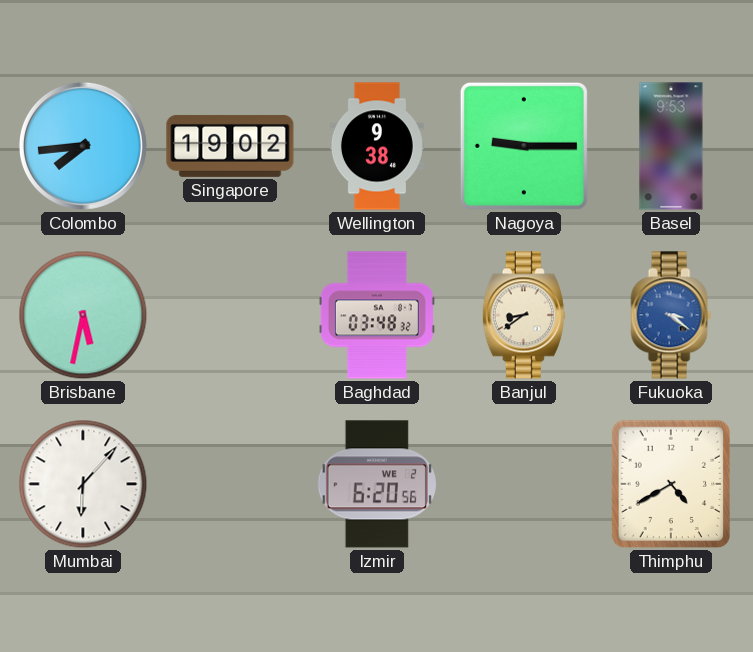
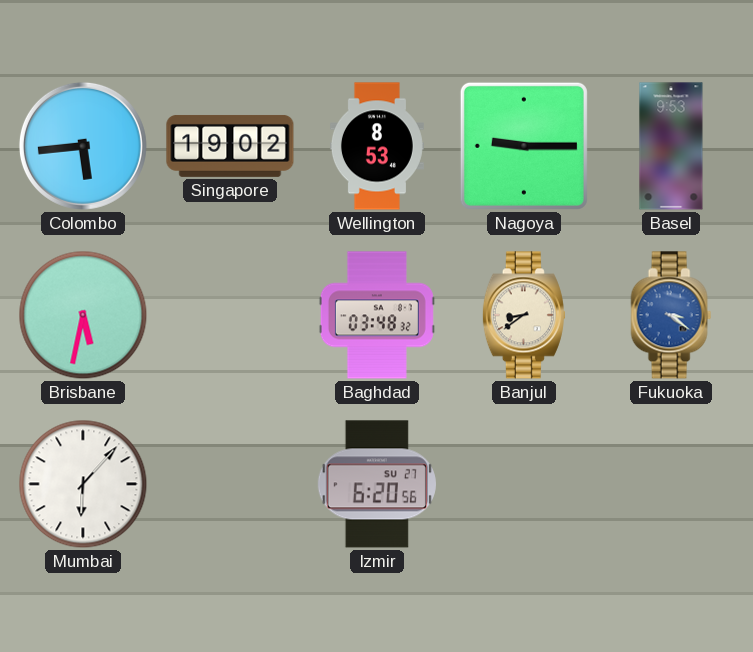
Colombo: 7:44 -> 5:44
Wellington: 9:38 -> 8:53
Izmir date: WE 2 -> SU 27
Thimphu: 4:40 -> none
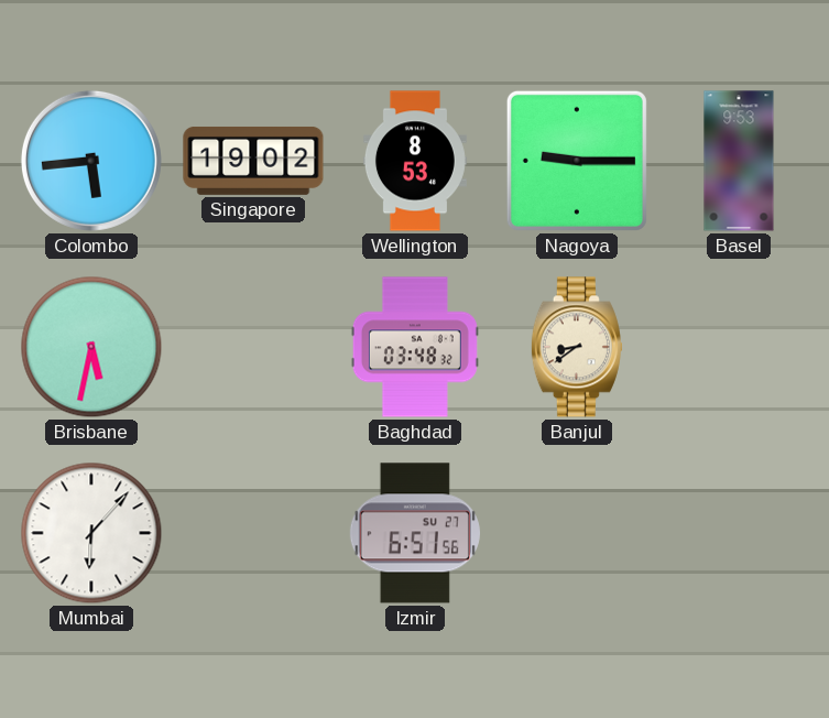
Fukuoka: 3:21 -> none
Izmir: 6:20 -> 6:51
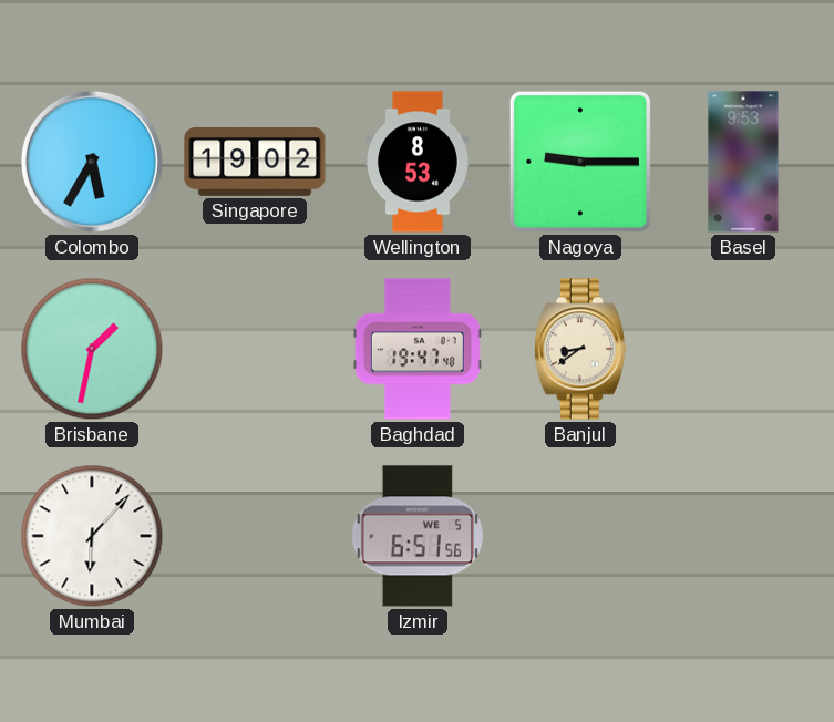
Colombo: 5:44 -> 5:35
Brisbane: 5:32 -> 1:32
Baghdad: 03:48 -> 19:47
Izmir date: SU 27 -> WE 5
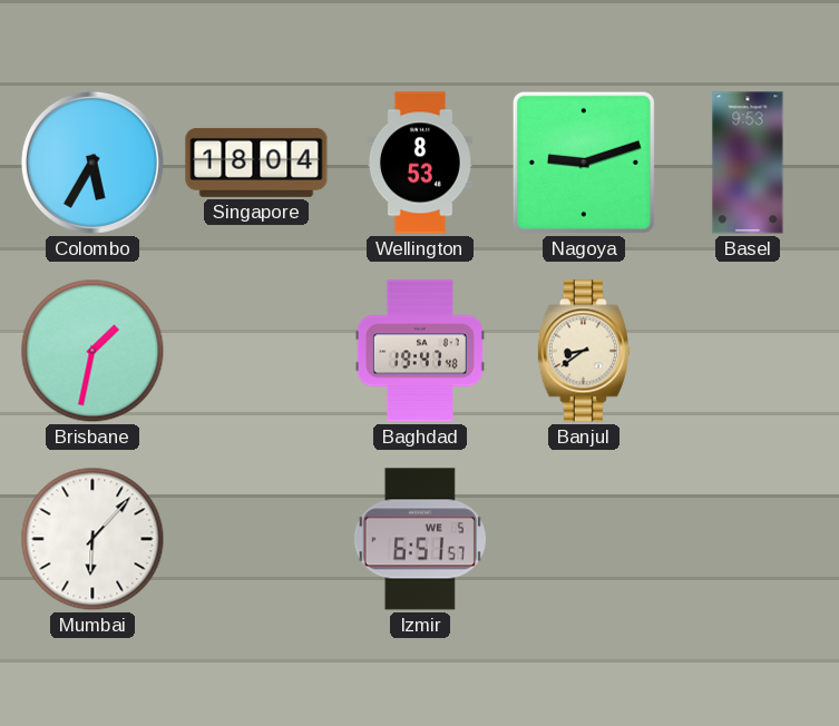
Singapore: 19:02 -> 18:04
Nagoya: 9:15 -> 9:12
Izmir: 6:51:56 -> 6:51:57
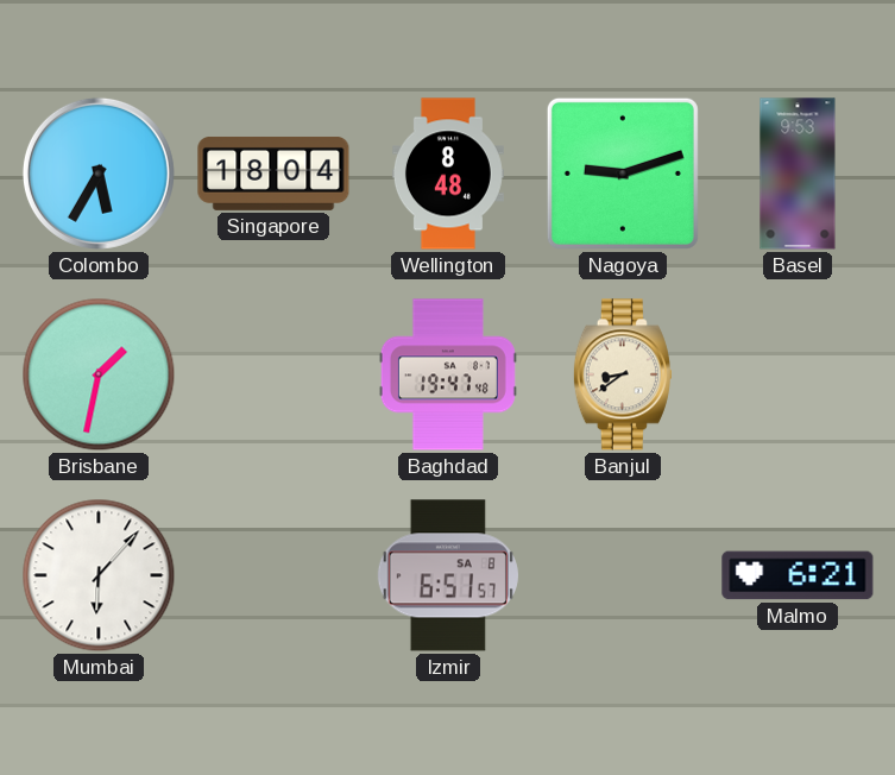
Wellington: 8:53 -> 8:48
Izmir date: WE 5 -> SA 8
Malmo: none -> 6:21
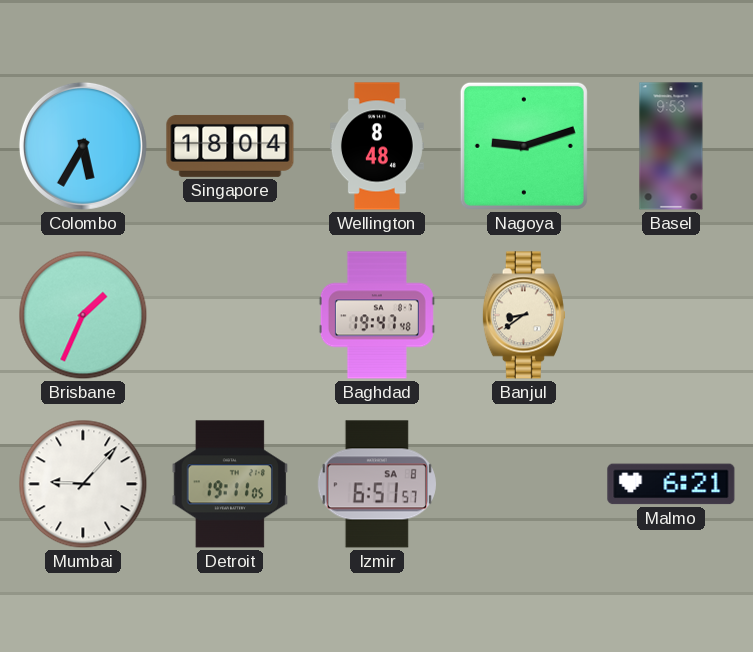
Brisbane: 1:32 -> 1:34
Mumbai: 6:07 -> 9:07
Detroit: none -> 19:11
